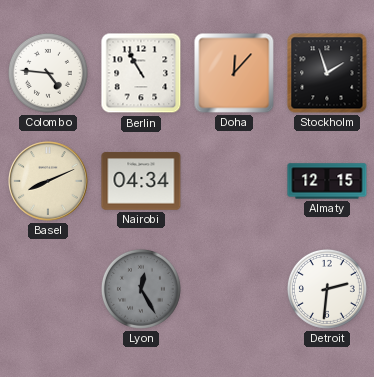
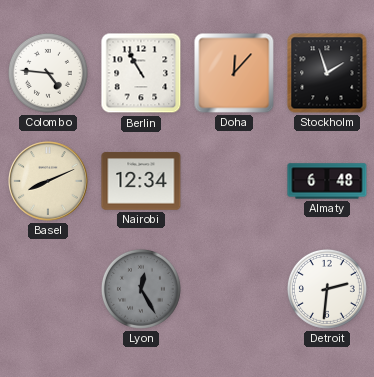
Nairobi: 04:34 -> 12:34
Almaty: 12:15 -> 6:48
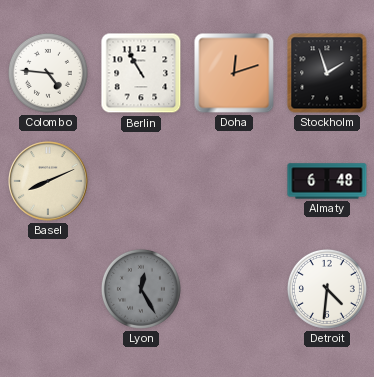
Doha: 12:07 -> 12:12
Nairobi: 12:34 -> none
Detroit: 2:31 -> 4:31
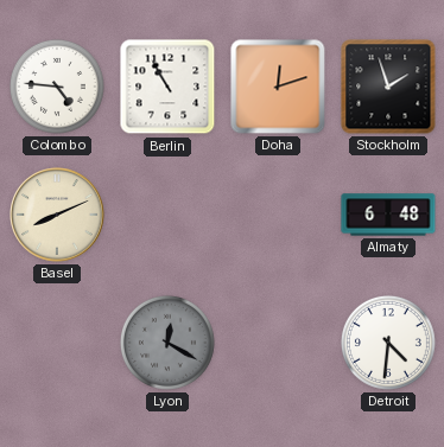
Lyon: 12:25 -> 12:20
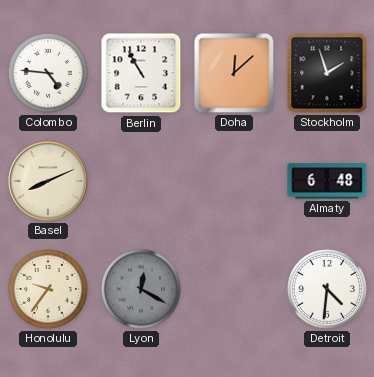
Doha: 12:12 -> 12:08
Honolulu: none -> 9:36
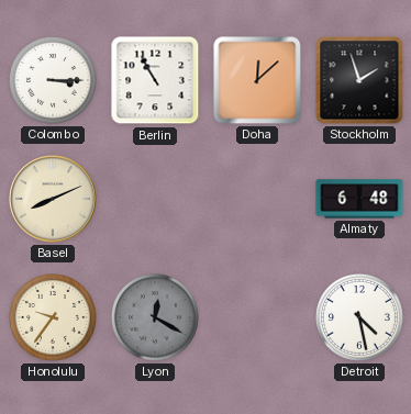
Colombo: 4:46 -> 3:15
Detroit: 4:31 -> 4:28
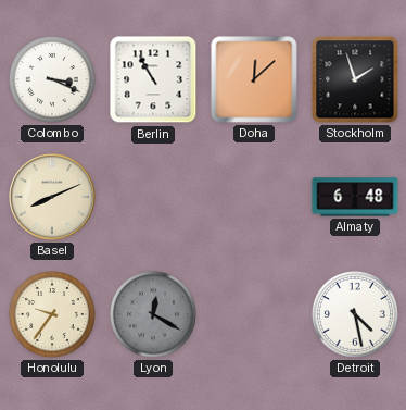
Colombo: 3:15 -> 3:19
